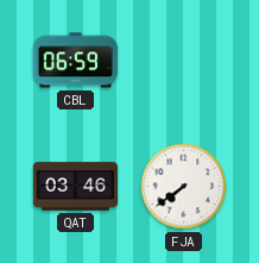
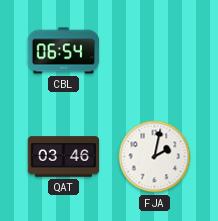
CBL: 06:59 -> 06:54
FJA: 7:39 -> 2:02
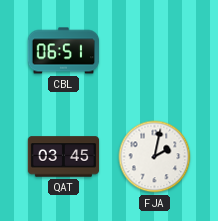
CBL: 06:54 -> 06:51
QAT: 03:46 -> 03:45
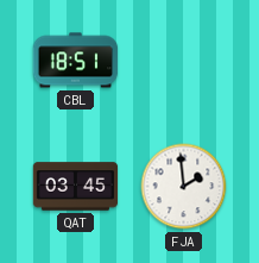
CBL: 06:51 -> 18:51
FJA: 2:02 -> 1:59
